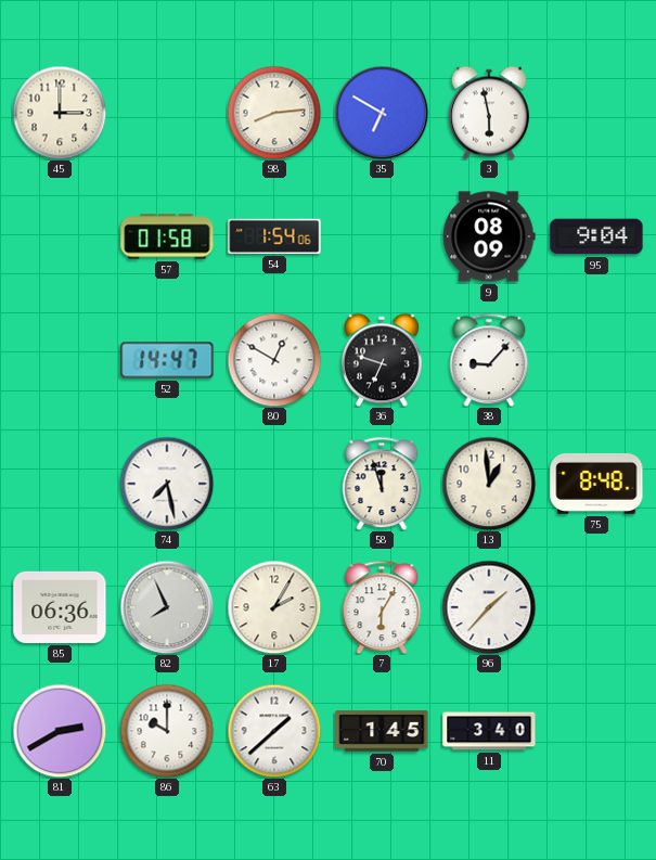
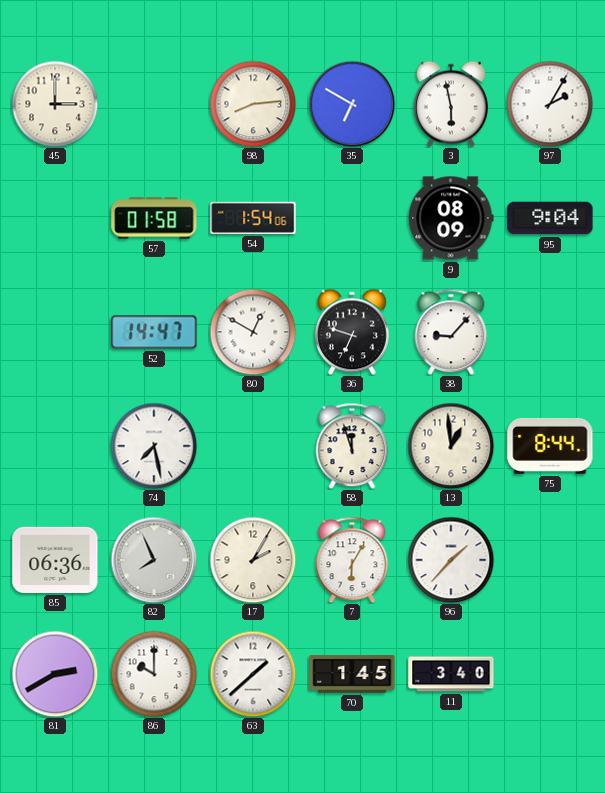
97: none -> 2:05
75: 8:48 -> 8:44
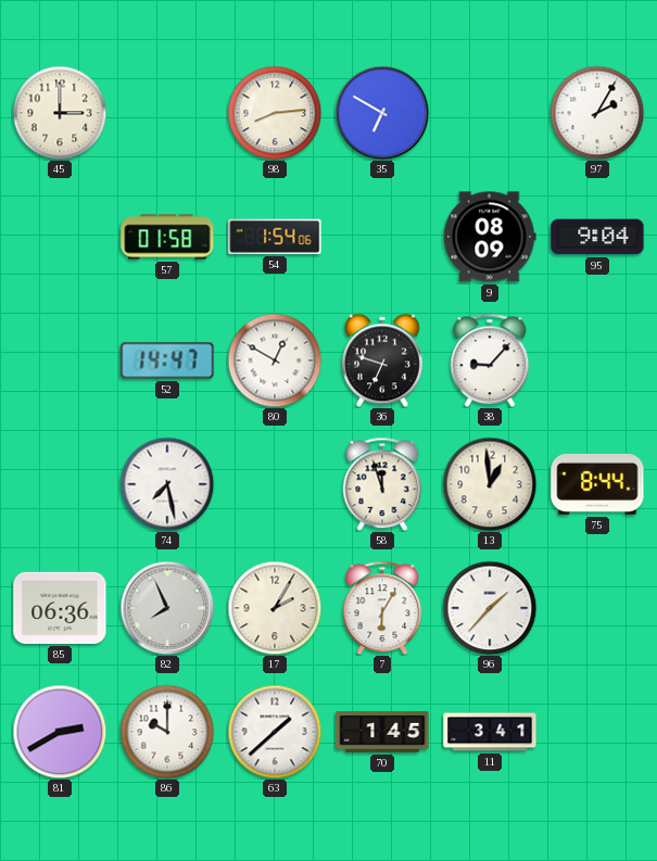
3: 5:58 -> none
11: 3:40 -> 3:41
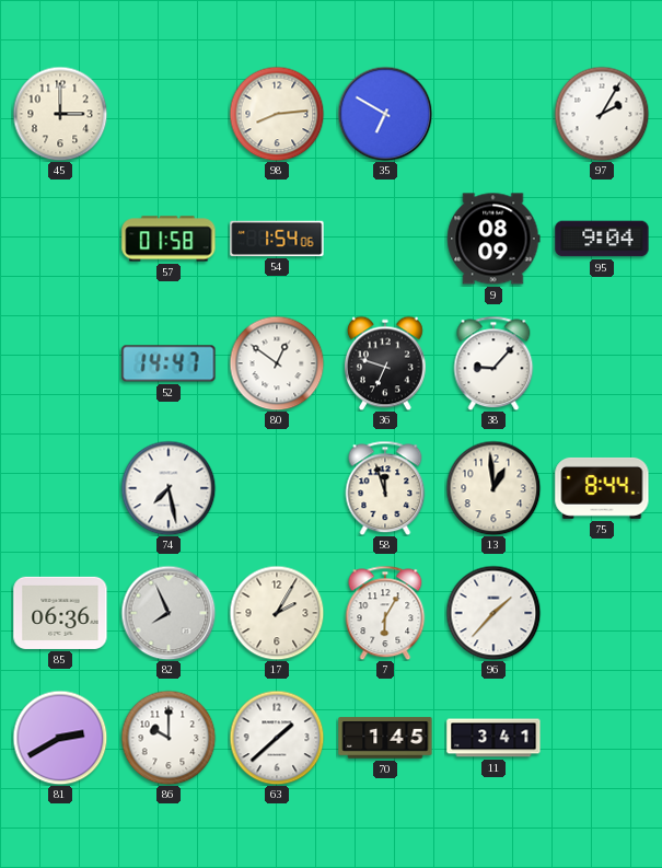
80: 12:50 -> 12:51
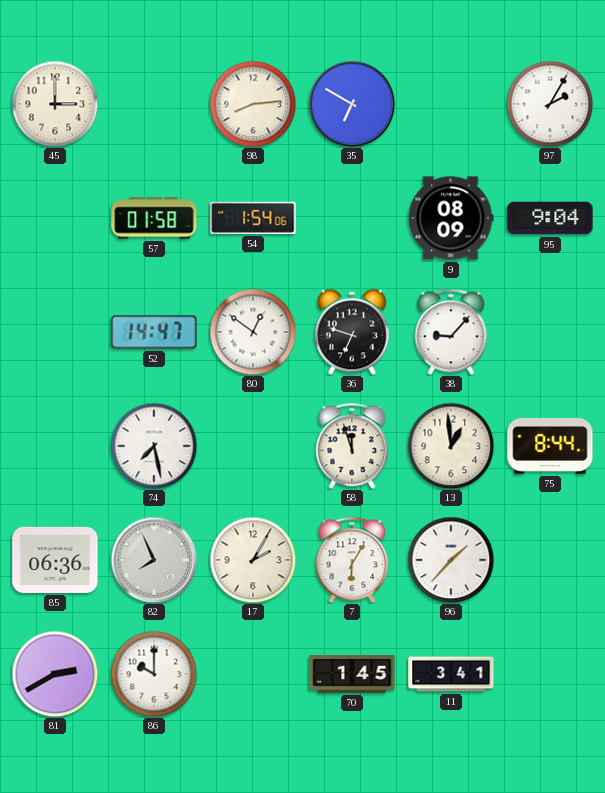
63: 1:38 -> none
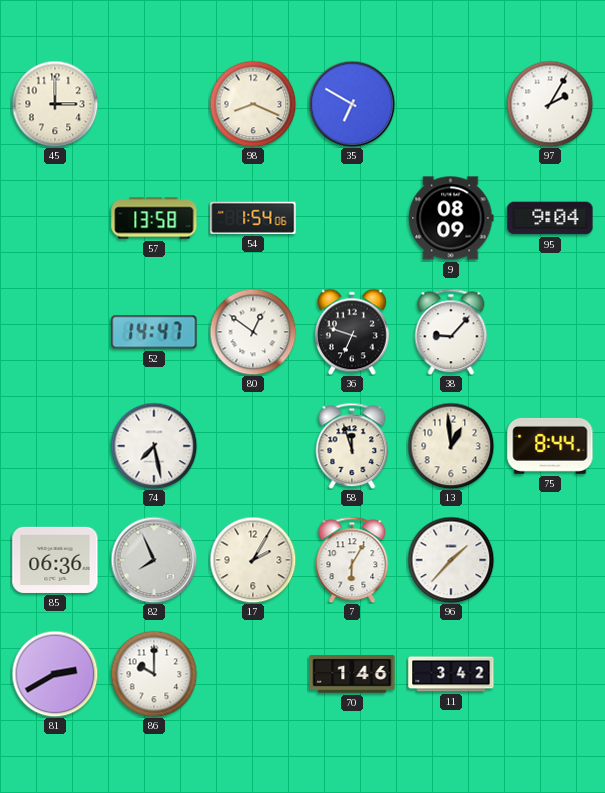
98: 8:14 -> 8:19
57: 01:58 -> 13:58
70: 1:45 -> 1:46
11: 3:41 -> 3:42
